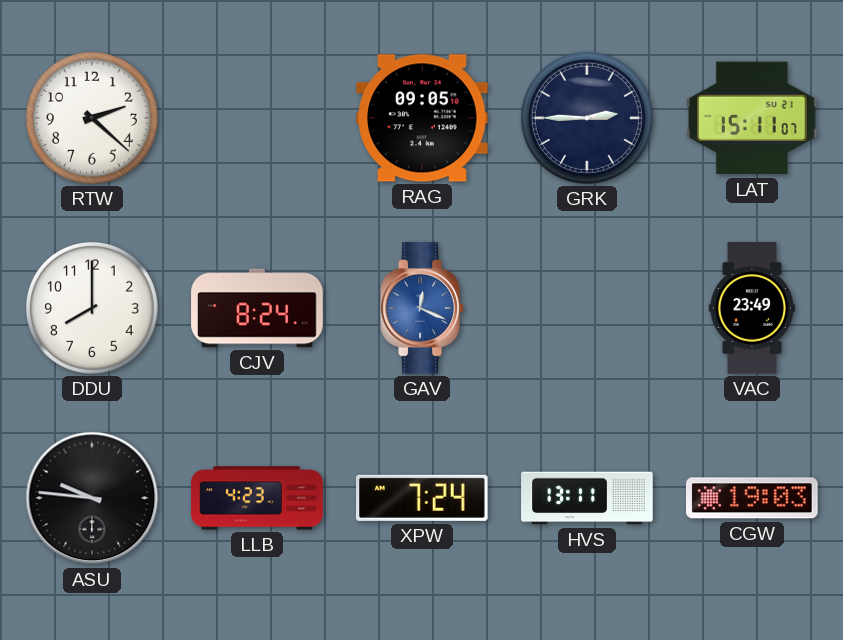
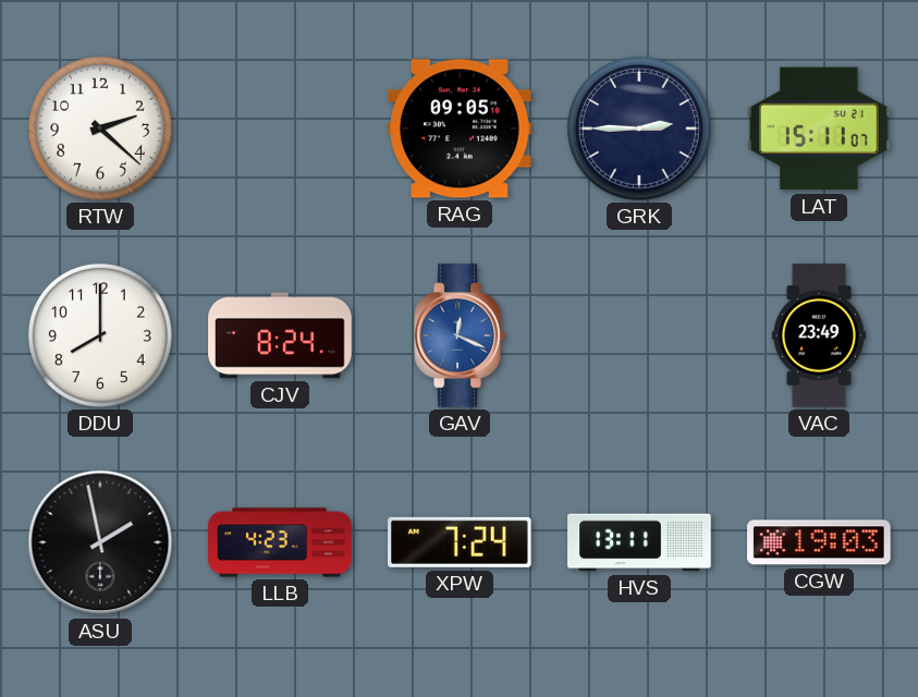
ASU: 9:46 -> 1:58
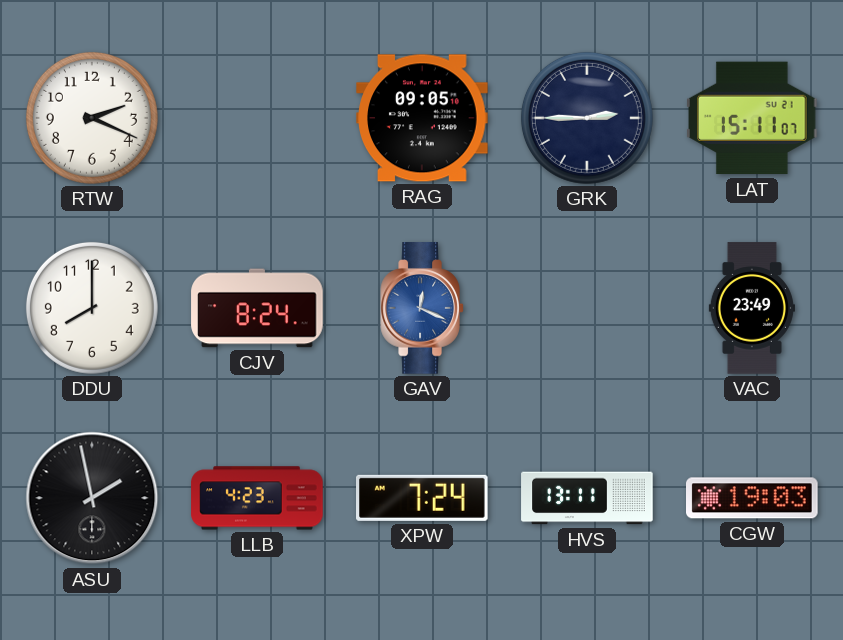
RTW: 2:22 -> 2:19
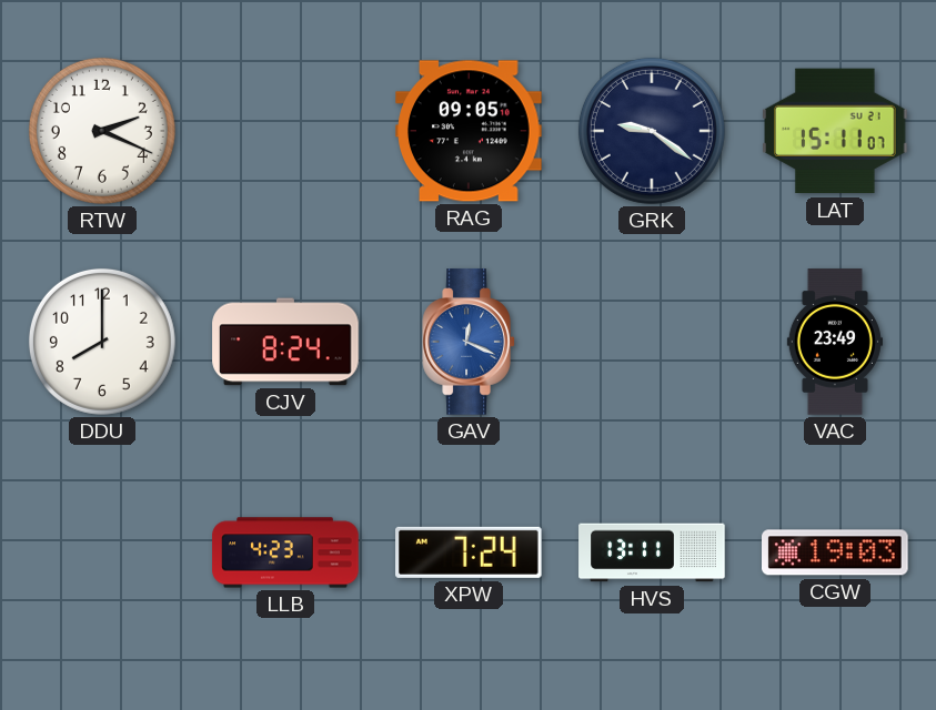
GRK: 2:45 -> 9:21
ASU: 1:58 -> none
